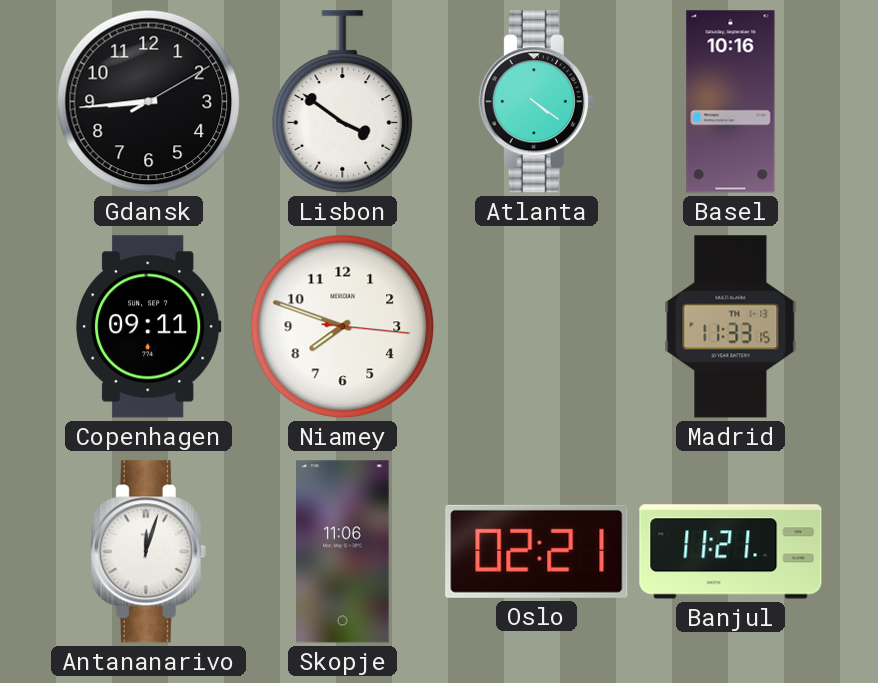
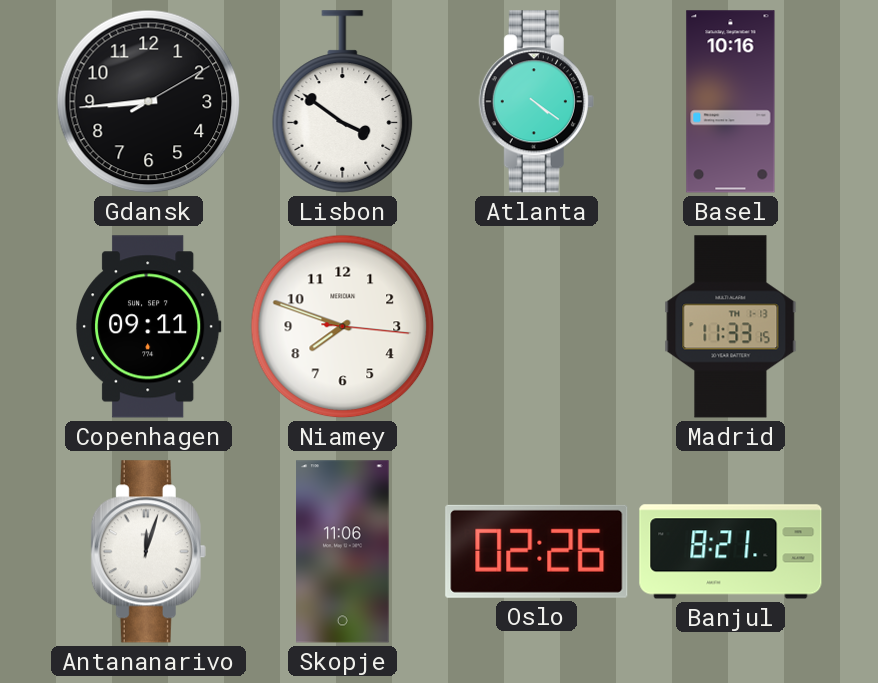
Oslo: 02:21 -> 02:26
Banjul: 11:21 -> 8:21
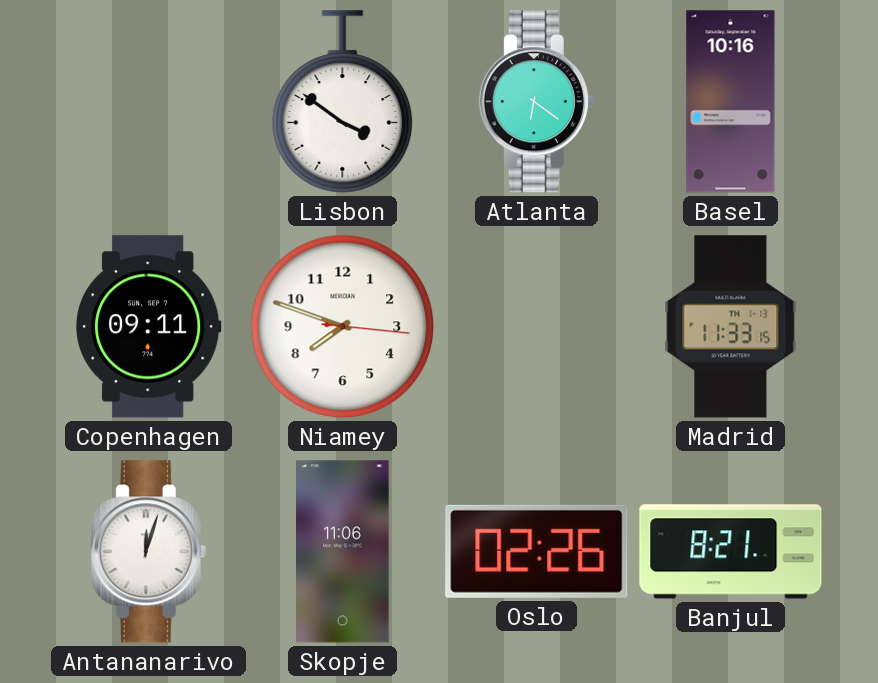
Gdansk: 8:44 -> none
Atlanta: 4:21 -> 6:21
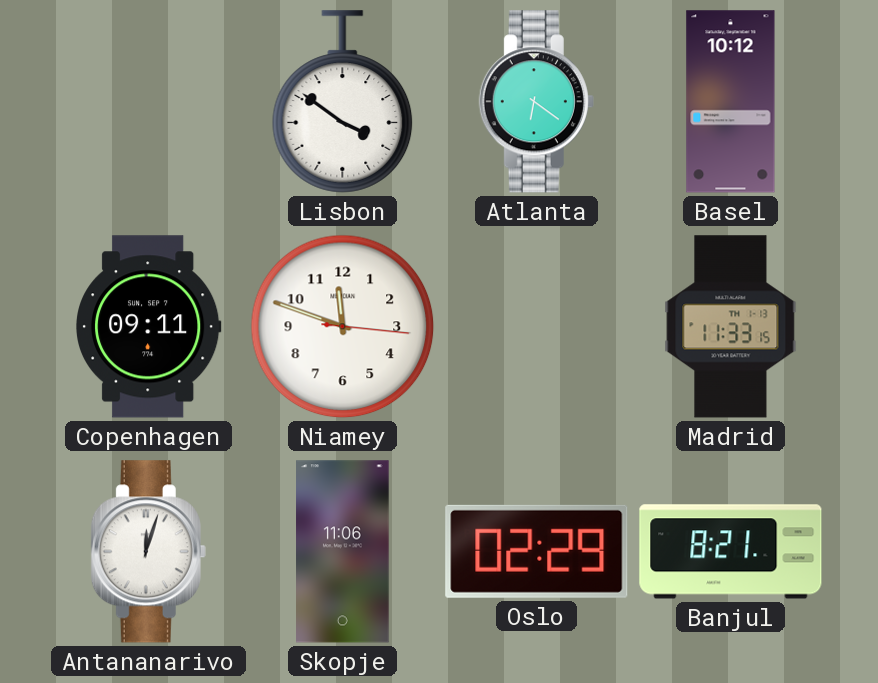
Basel: 10:16 -> 10:12
Niamey: 7:48 -> 11:48
Oslo: 02:26 -> 02:29
